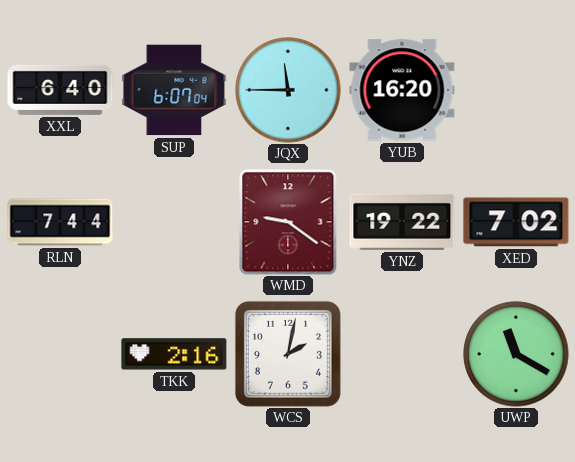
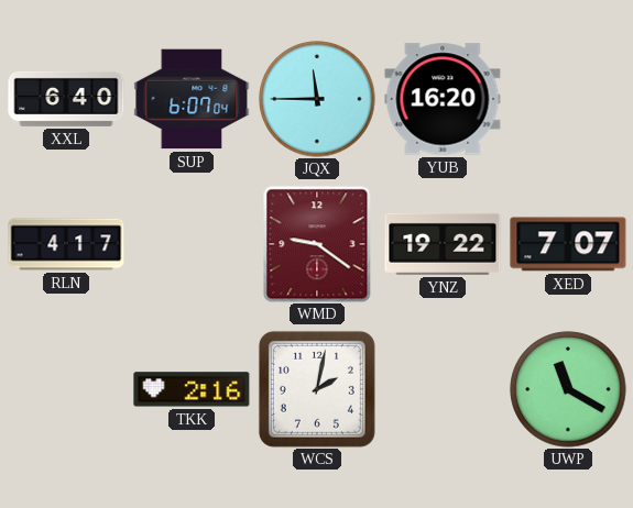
RLN: 7:44 -> 4:17
XED: 7:02 -> 7:07
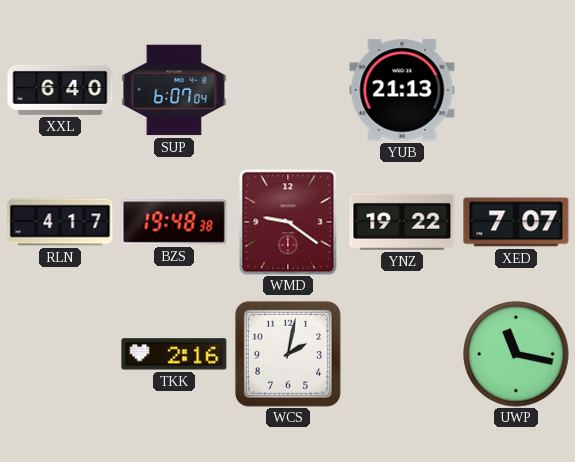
JQX: 11:45 -> none
YUB: 16:20 -> 21:13
BZS: none -> 19:48
UWP: 11:20 -> 11:17
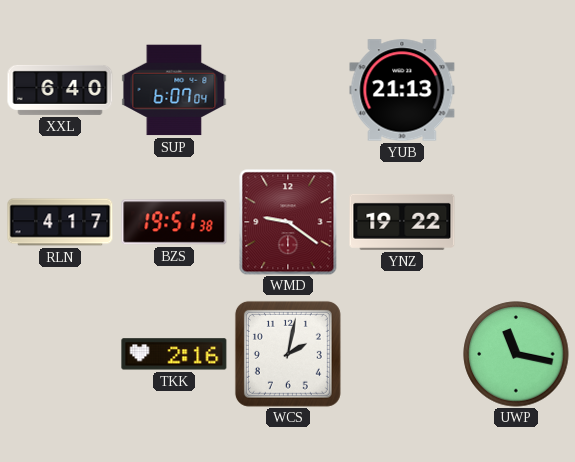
BZS: 19:48 -> 19:51
XED: 7:07 -> none
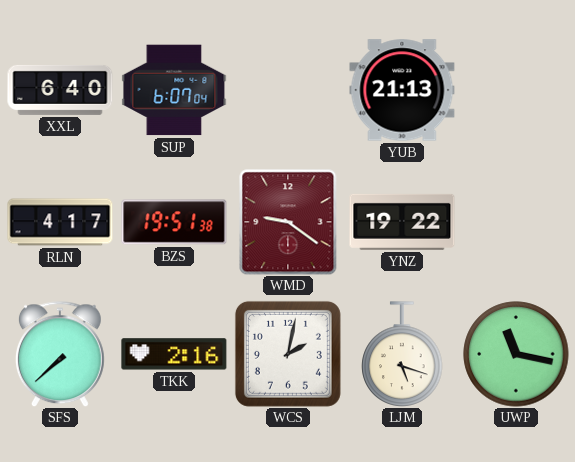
SFS: none -> 7:38
LJM: none -> 5:18
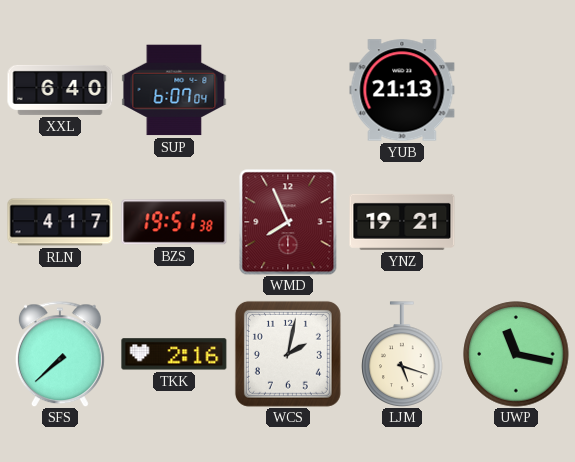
WMD: 9:21 -> 7:56
YNZ: 19:22 -> 19:21
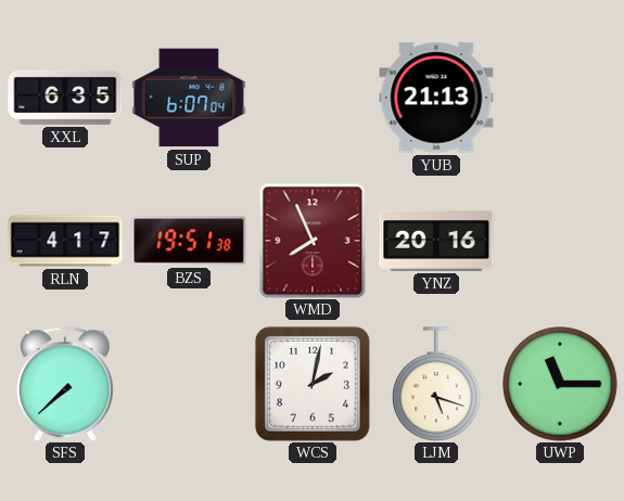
XXL: 6:40 -> 6:35
YNZ: 19:21 -> 20:16
TKK: 2:16 -> none
UWP: 11:17 -> 11:15
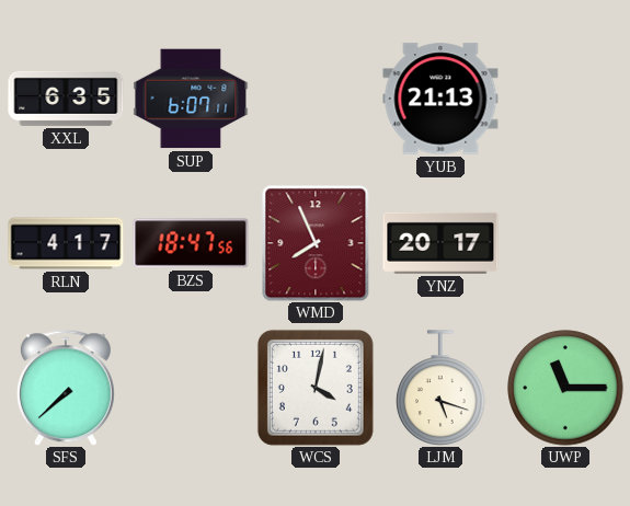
SUP: 6:07:04 -> 6:07:11
BZS: 19:51 -> 18:47
YNZ: 20:16 -> 20:17
WCS: 2:02 -> 4:02
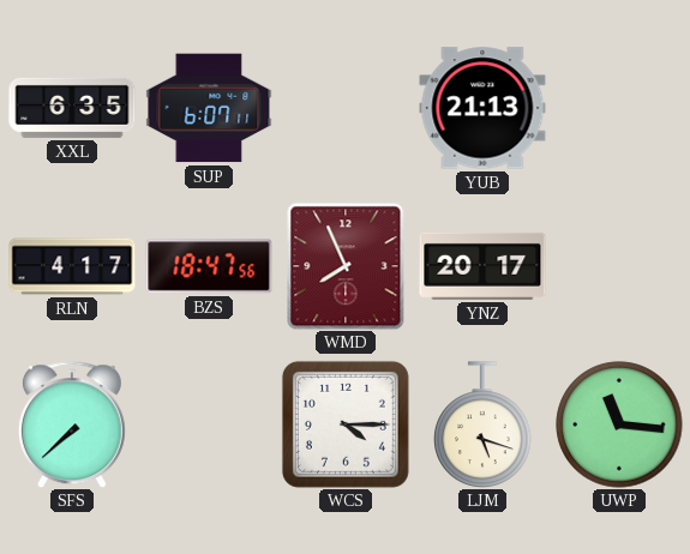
WCS: 4:02 -> 4:15
UWP: 11:15 -> 11:16
